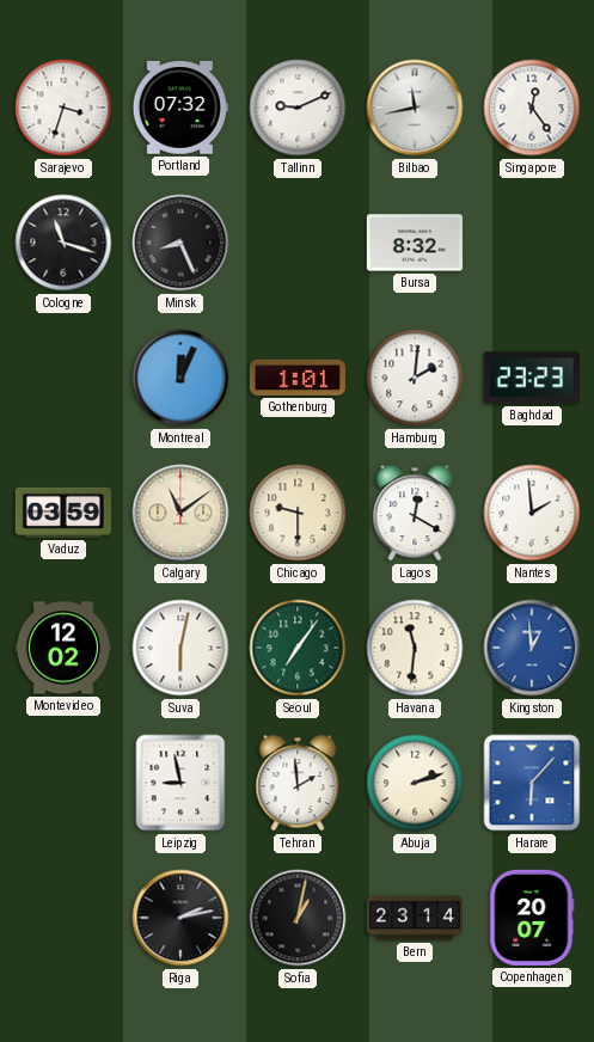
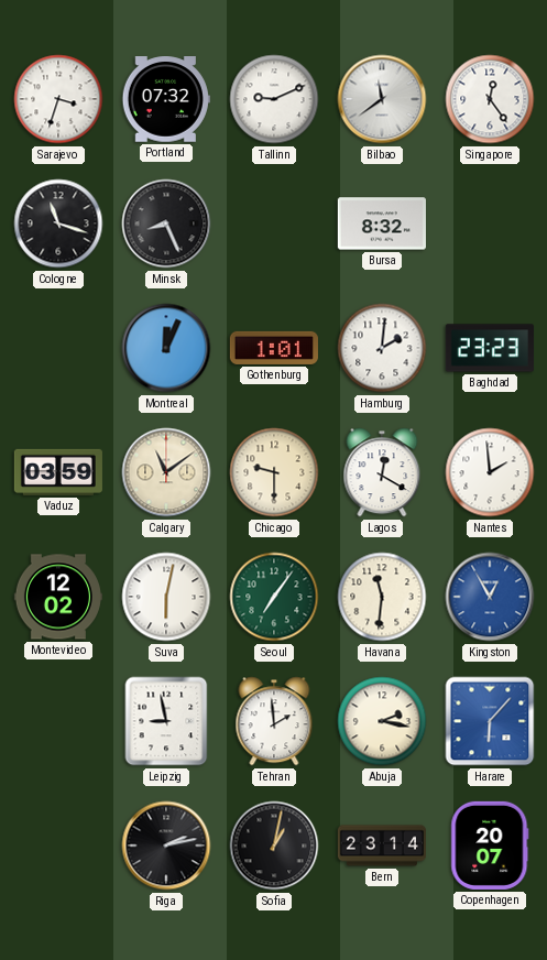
Bilbao: 11:43 -> 11:39
Kingston: 12:59 -> 12:55
Abuja: 2:12 -> 2:17
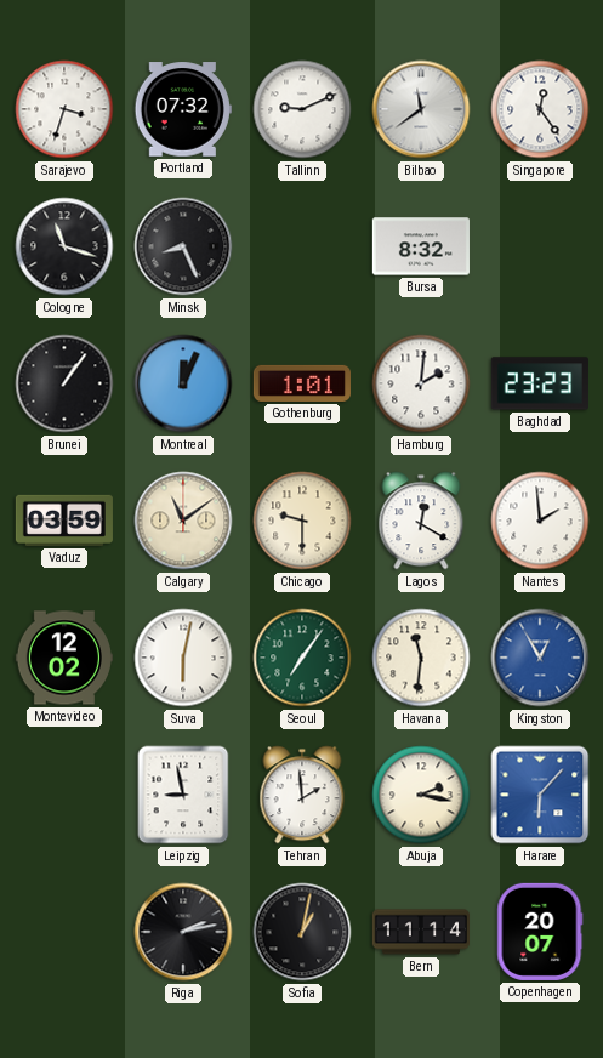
Brunei: none -> 1:06
Bern: 23:14 -> 11:14
